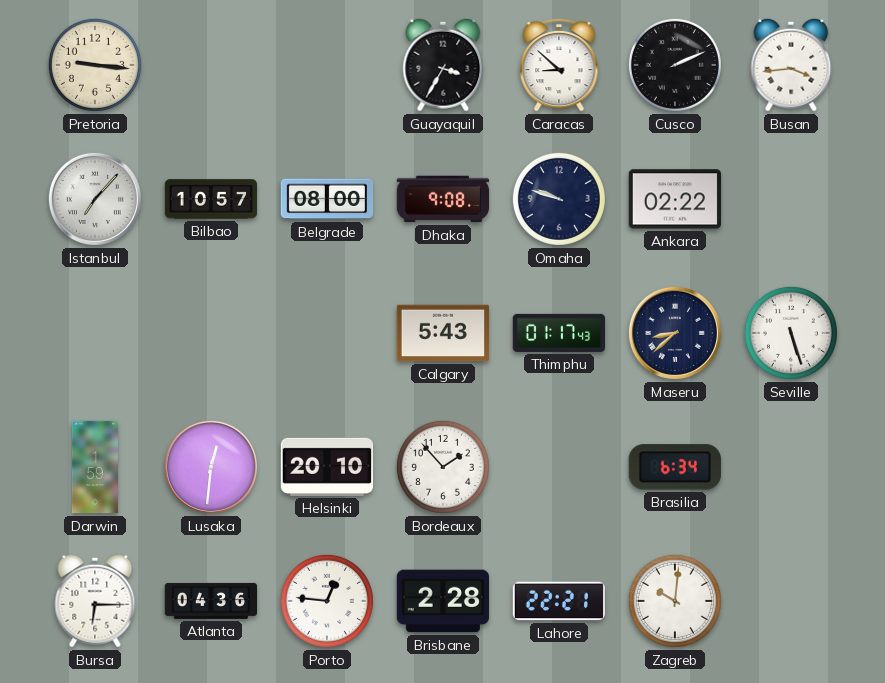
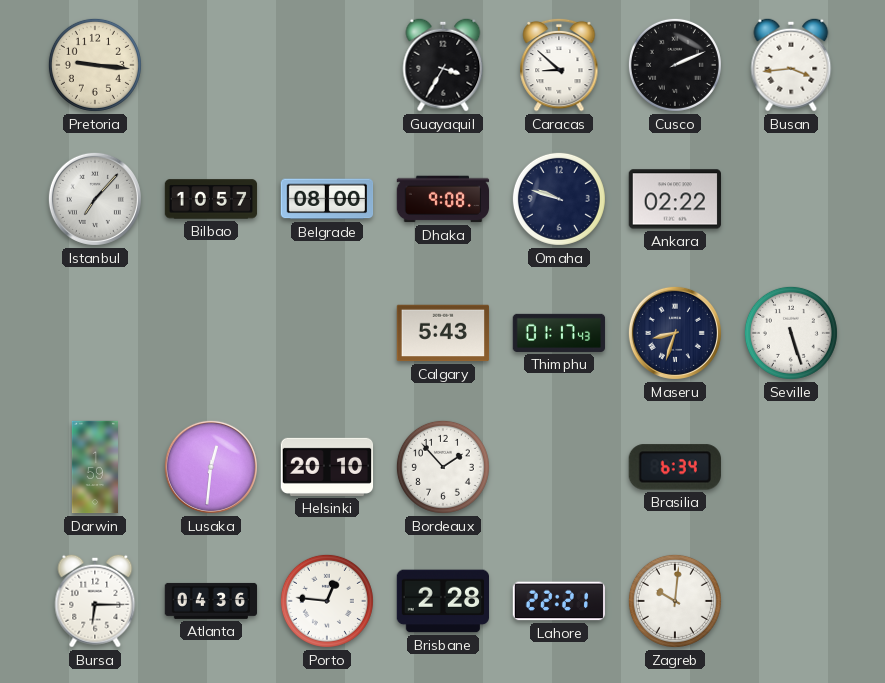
Maseru: 8:38 -> 8:33
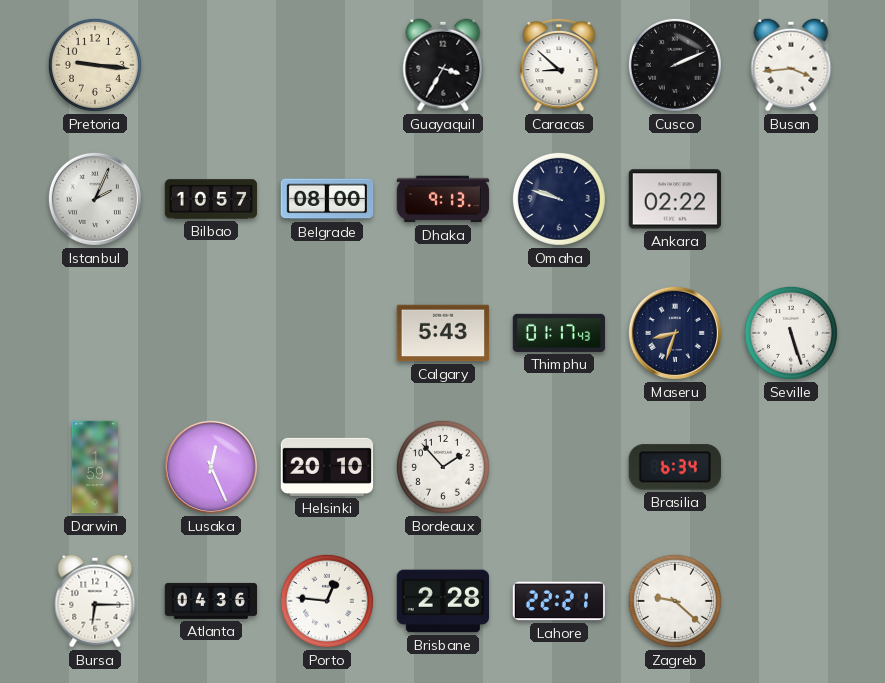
Istanbul: 7:07 -> 2:04
Dhaka: 9:08 -> 9:13
Lusaka: 12:31 -> 12:26
Zagreb: 10:01 -> 9:22
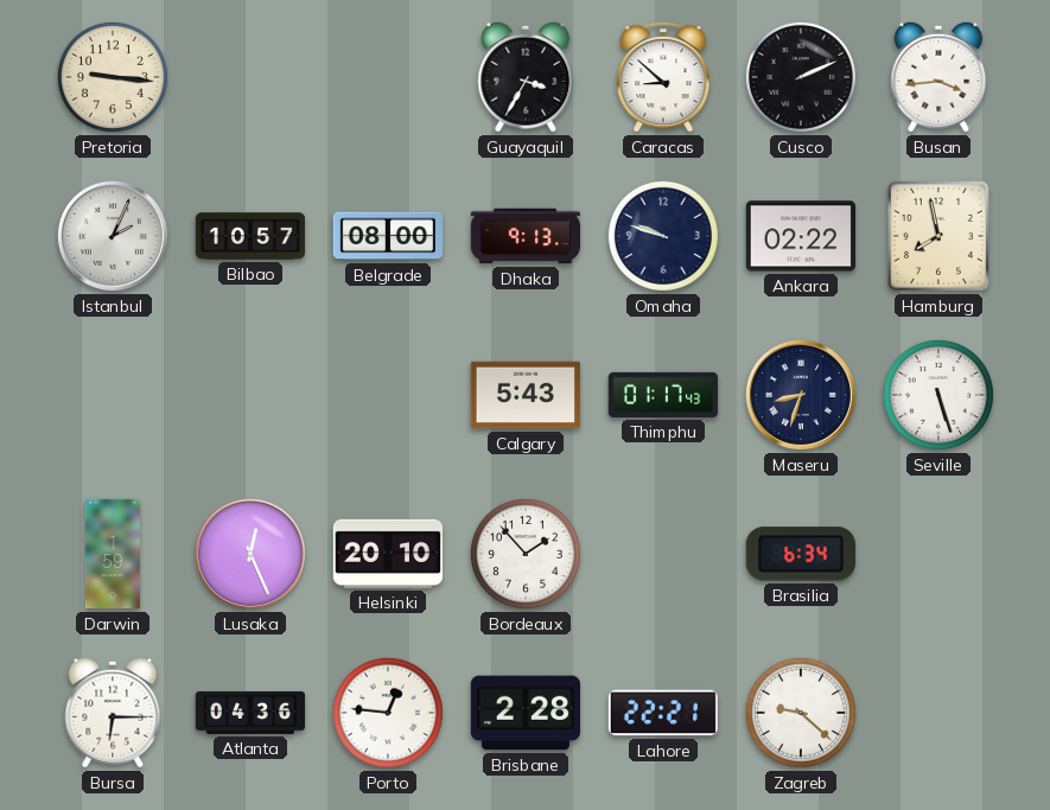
Hamburg: none -> 7:58
